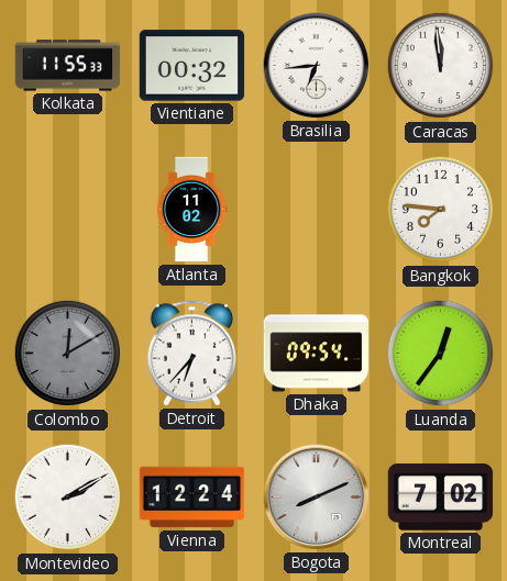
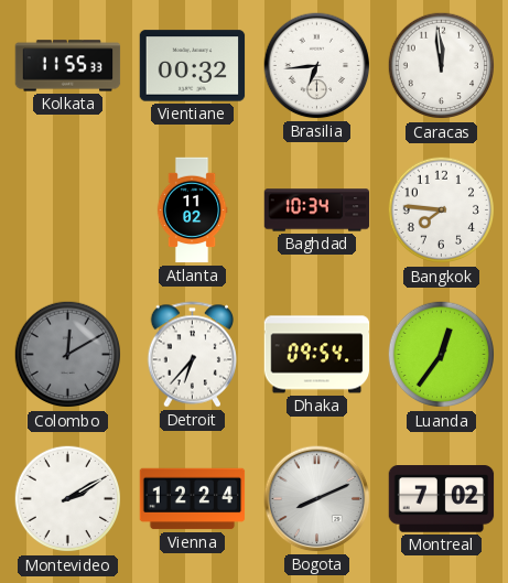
Baghdad: none -> 10:34
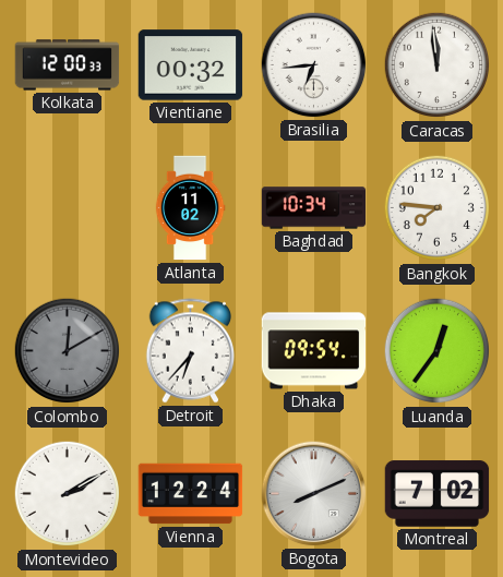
Kolkata: 11:55 -> 12:00
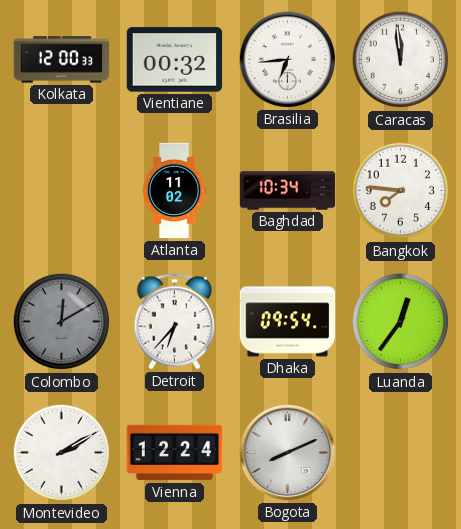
Montreal: 7:02 -> none
